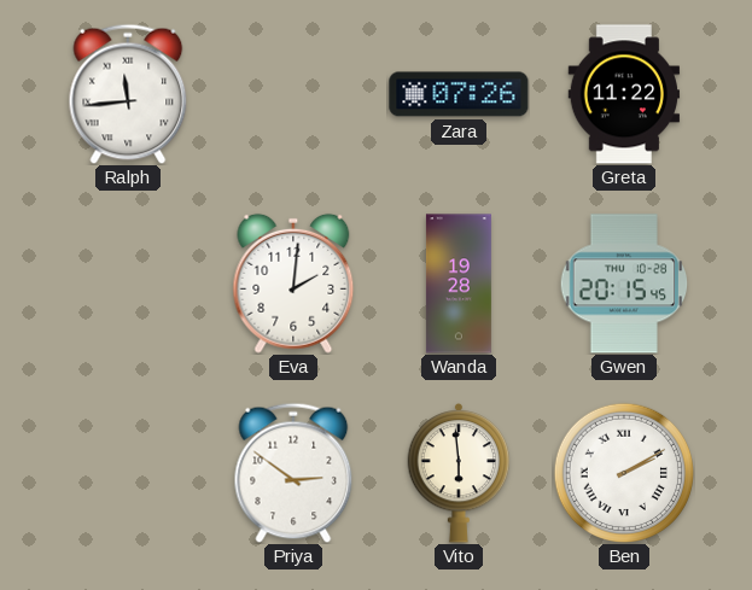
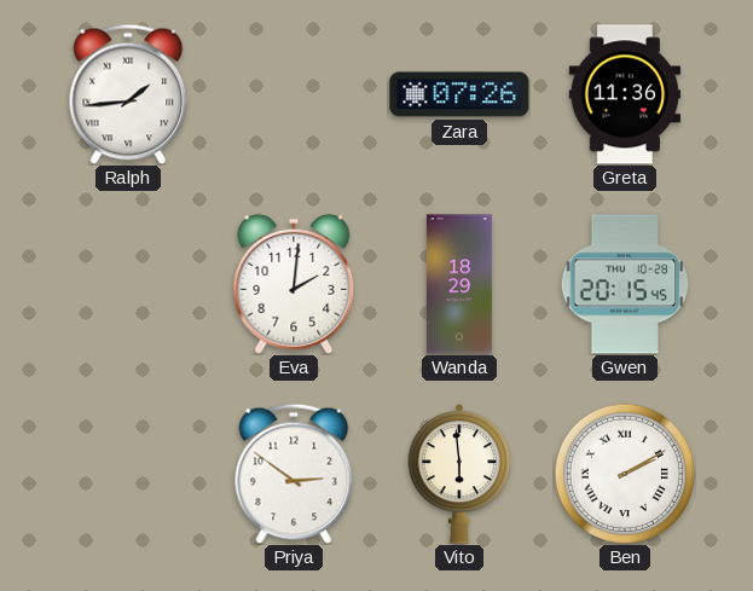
Ralph: 11:44 -> 1:44
Greta: 11:22 -> 11:36
Wanda: 19:28 -> 18:29
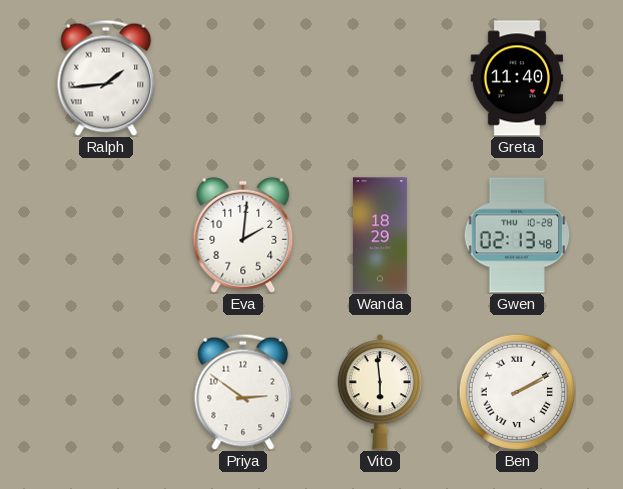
Zara: 07:26 -> none
Greta: 11:36 -> 11:40
Gwen: 20:15 -> 02:13
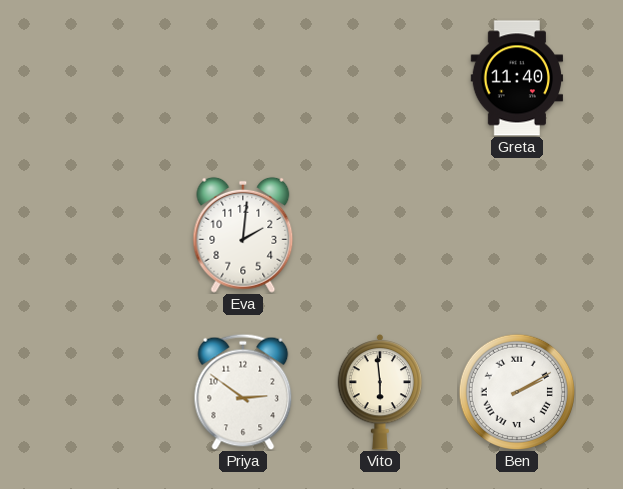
Ralph: 1:44 -> none
Wanda: 18:29 -> none
Gwen: 02:13 -> none
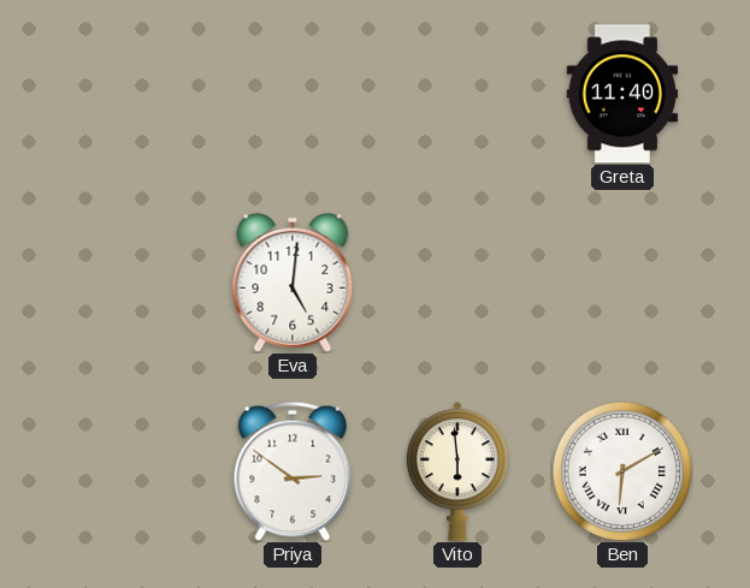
Eva: 2:01 -> 5:01
Ben: 2:10 -> 6:10
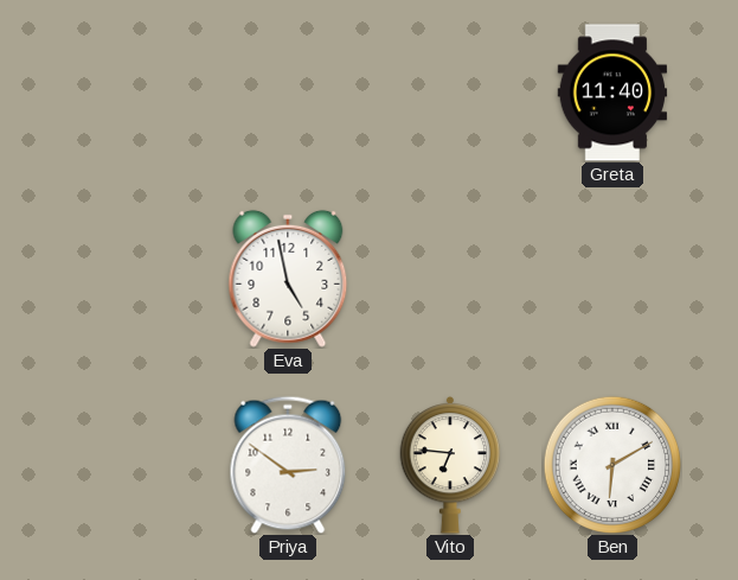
Eva: 5:01 -> 4:58
Vito: 5:59 -> 6:46
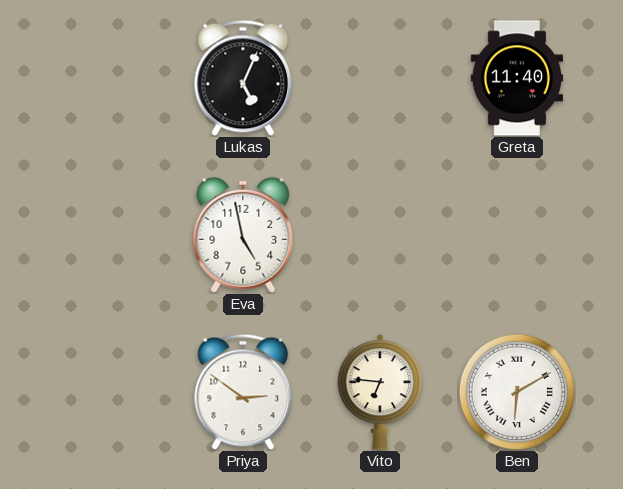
Lukas: none -> 5:04
